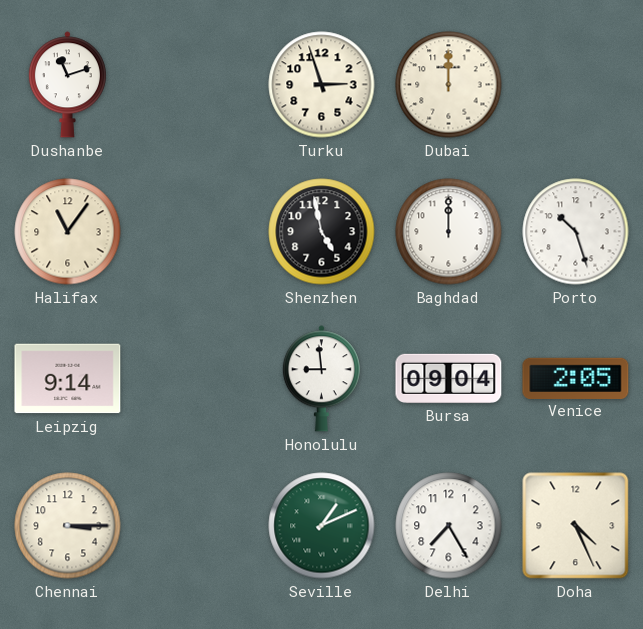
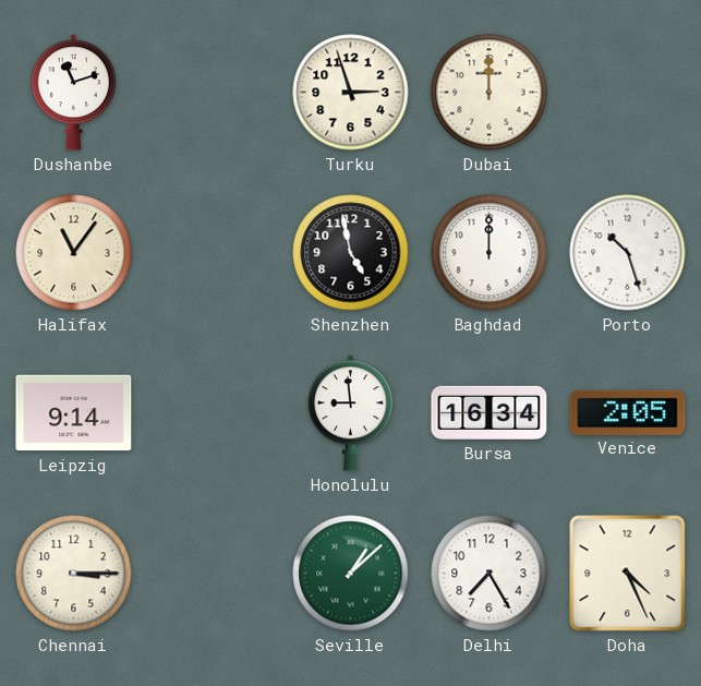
Bursa: 09:04 -> 16:34
Seville: 1:11 -> 1:08
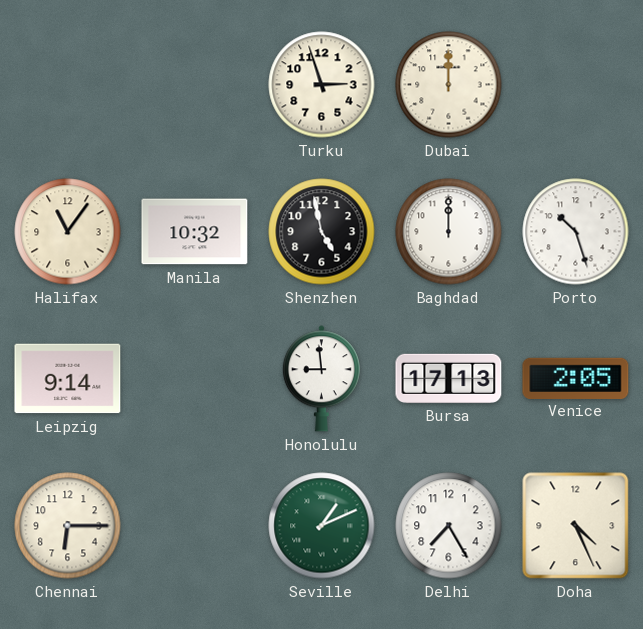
Dushanbe: 11:12 -> none
Manila: none -> 10:32
Bursa: 16:34 -> 17:13
Chennai: 3:15 -> 6:15
Seville: 1:08 -> 1:11
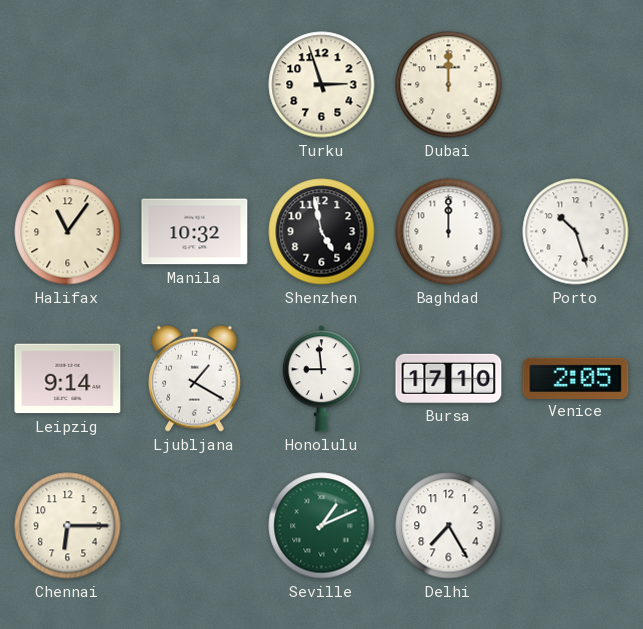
Ljubljana: none -> 1:20
Bursa: 17:13 -> 17:10
Doha: 4:26 -> none
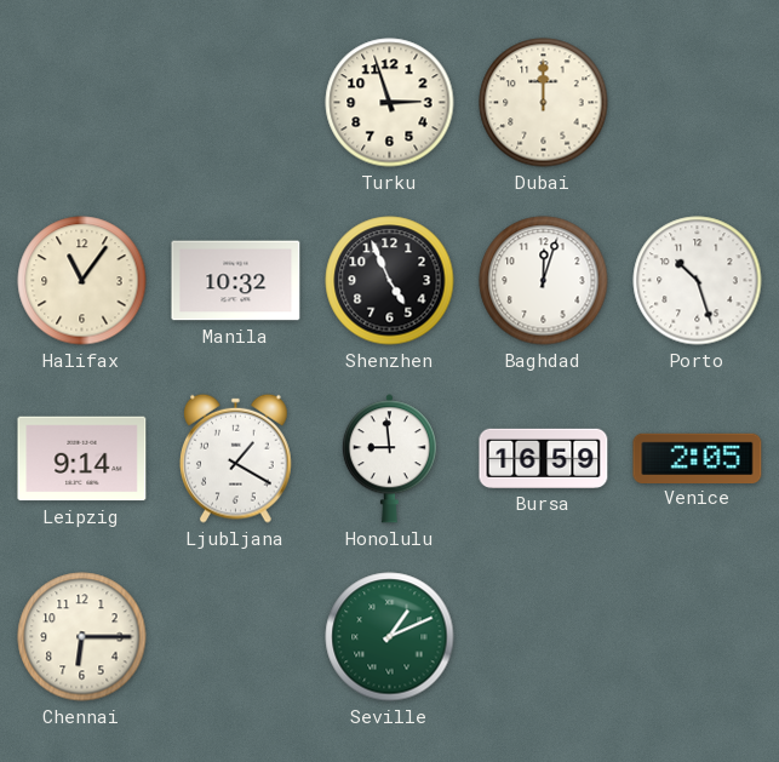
Shenzhen: 4:58 -> 4:56
Baghdad: 12:00 -> 12:03
Bursa: 17:10 -> 16:59
Delhi: 7:25 -> none
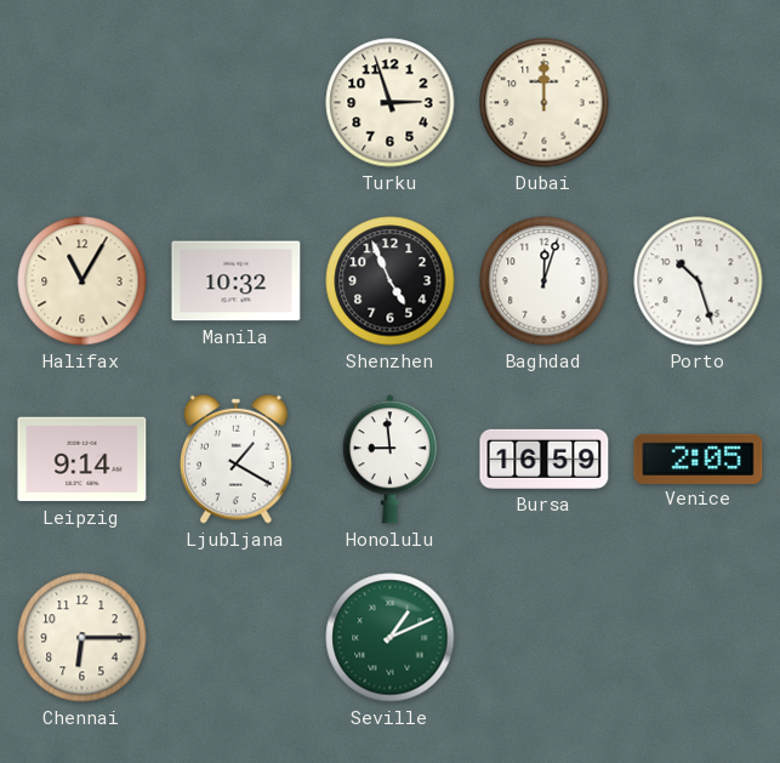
Halifax: 11:06 -> 11:05
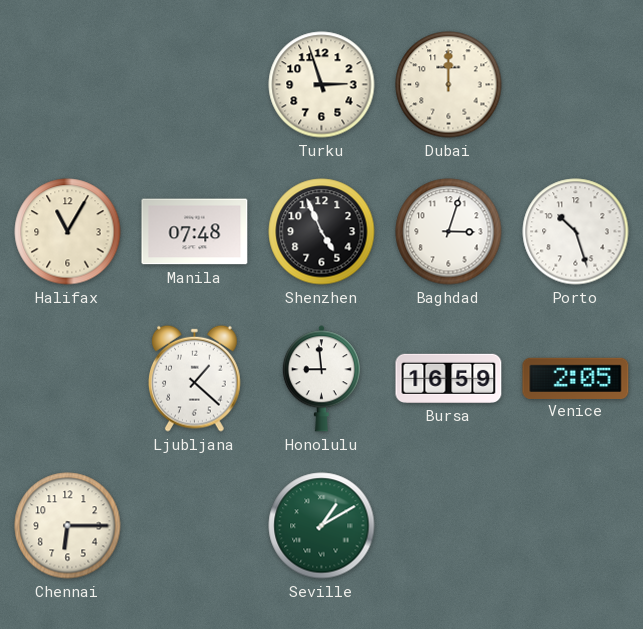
Manila: 10:32 -> 07:48
Baghdad: 12:03 -> 3:03
Leipzig: 9:14 -> none
Ljubljana: 1:20 -> 1:22
Seville: 1:11 -> 1:10
